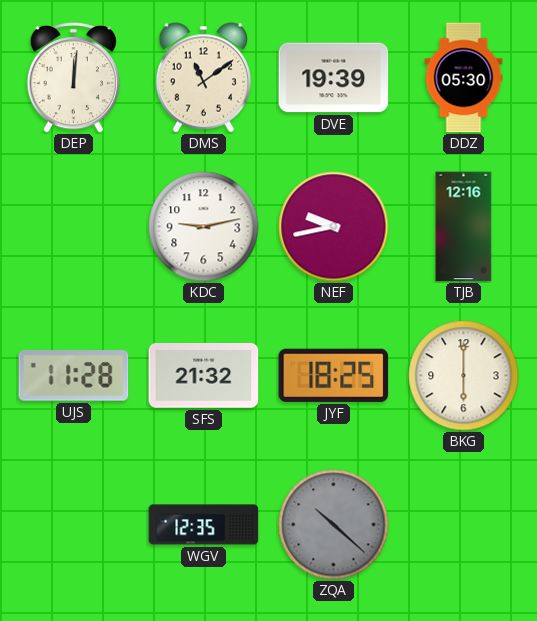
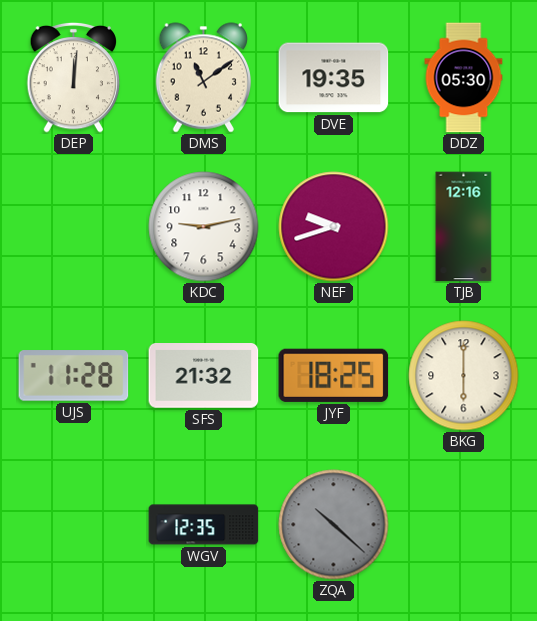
DVE: 19:39 -> 19:35
NEF: 9:43 -> 9:42
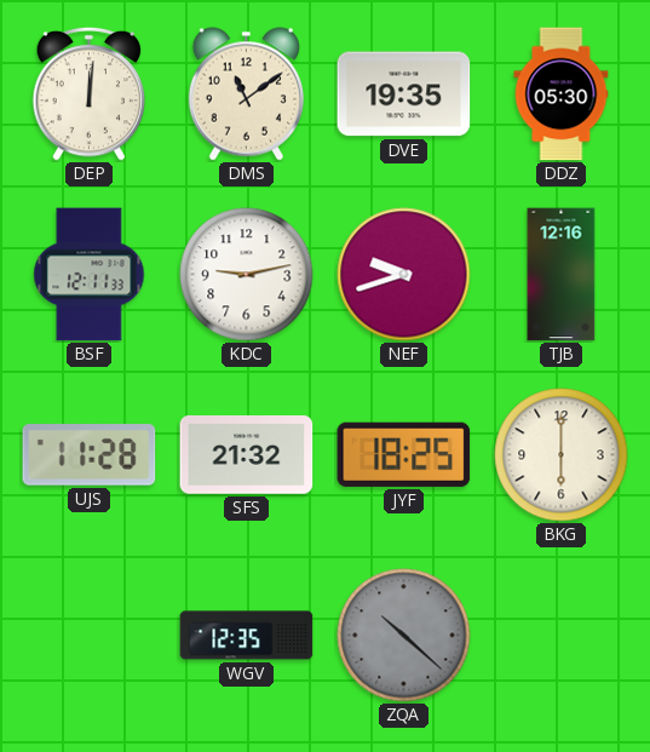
BSF: none -> 12:11
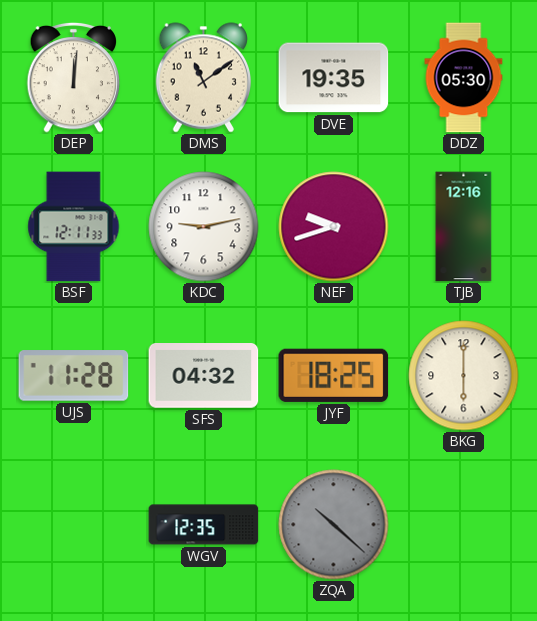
SFS: 21:32 -> 04:32
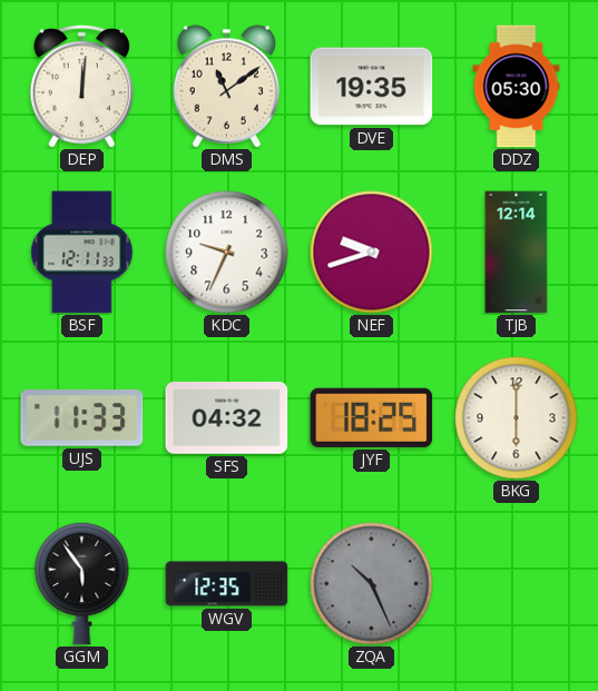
KDC: 9:13 -> 9:34
TJB: 12:16 -> 12:14
UJS: 11:28 -> 11:33
GGM: none -> 5:54
ZQA: 10:22 -> 10:26
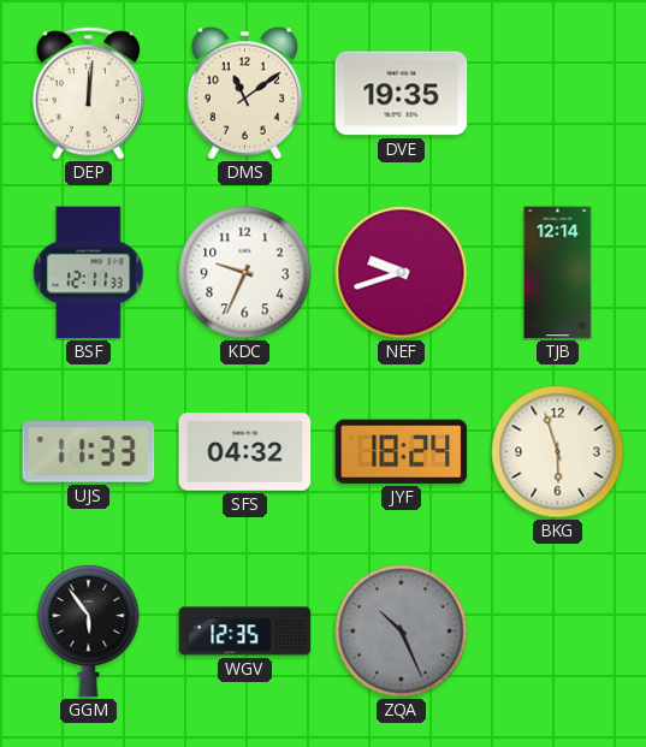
DDZ: 05:30 -> none
JYF: 18:25 -> 18:24
BKG: 6:00 -> 5:57
